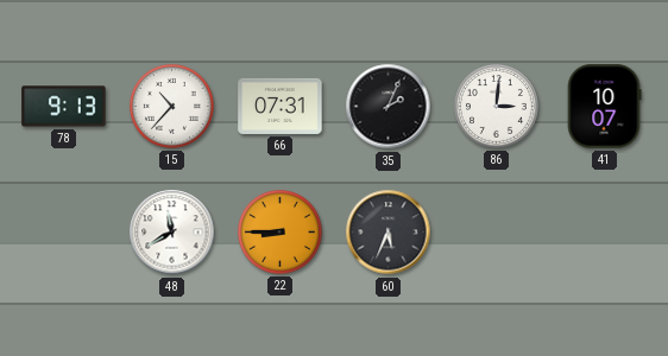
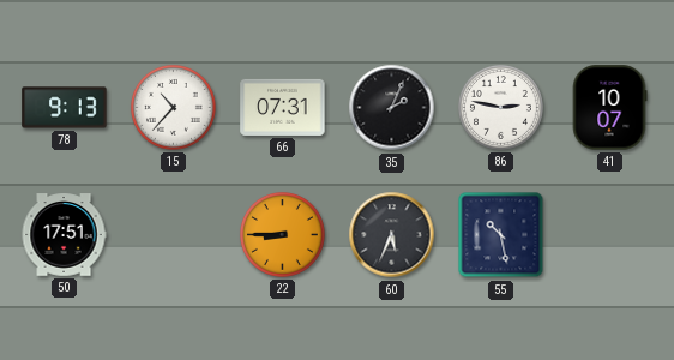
86: 3:01 -> 2:47
50: none -> 17:51
48: 11:40 -> none
55: none -> 10:28
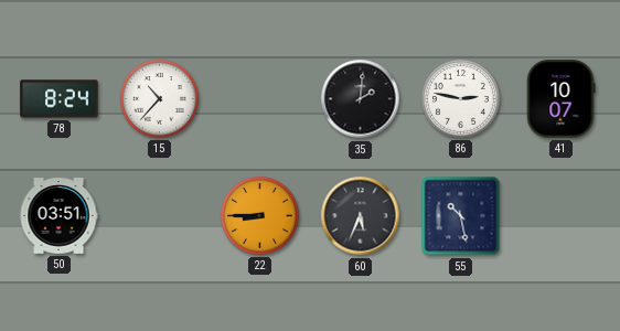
78: 9:13 -> 8:24
66: 07:31 -> none
35: 2:04 -> 2:01
50: 17:51 -> 03:51
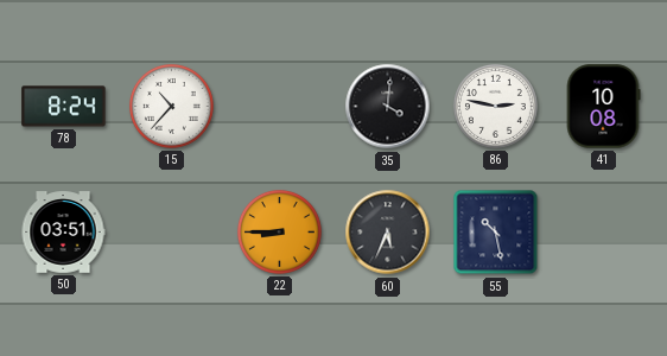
35: 2:01 -> 4:01
41: 10:07 -> 10:08
